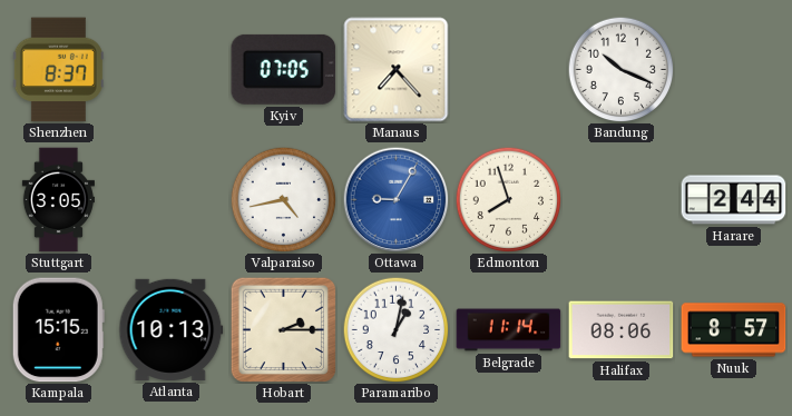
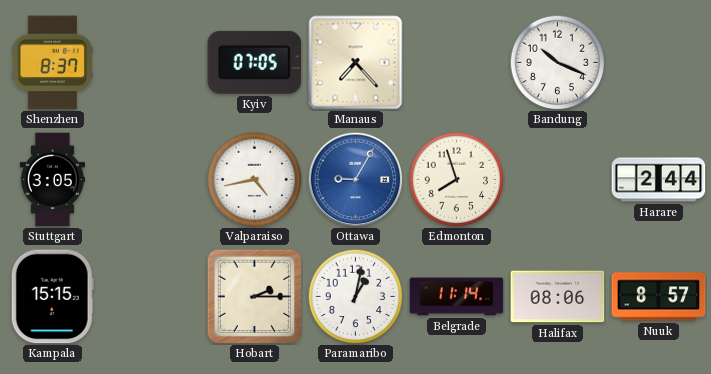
Atlanta: 10:13 -> none
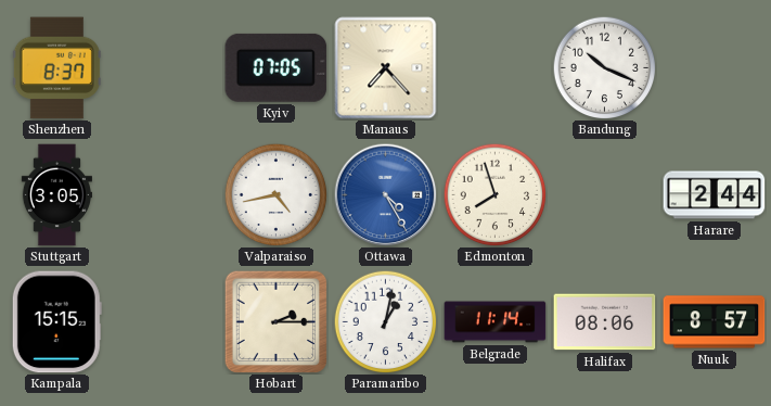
Ottawa: 9:05 -> 4:25
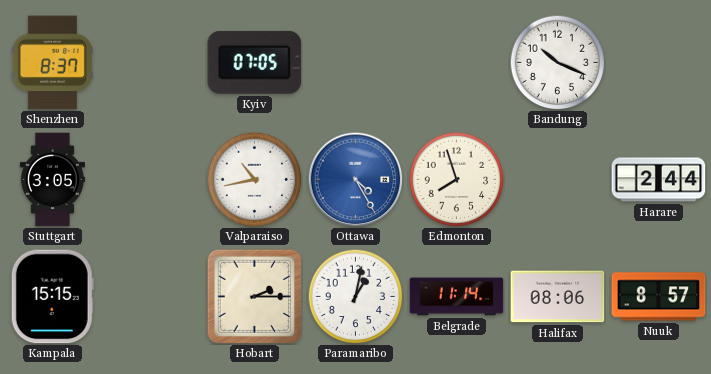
Manaus: 7:23 -> none
Valparaiso: 4:43 -> 10:43
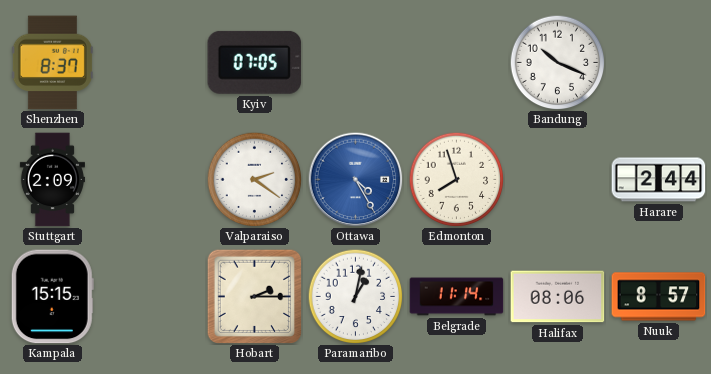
Stuttgart: 3:05 -> 2:09
Valparaiso: 10:43 -> 2:21
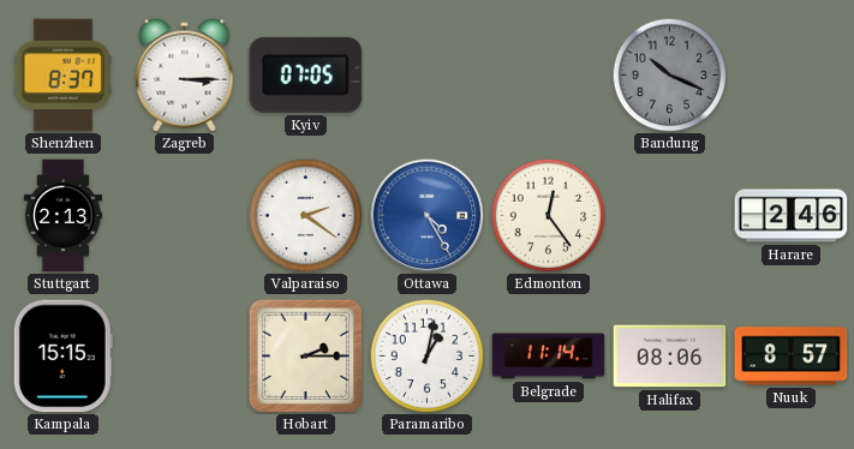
Zagreb: none -> 3:15
Bandung dial: white -> grey
Stuttgart: 2:09 -> 2:13
Edmonton: 7:57 -> 12:24
Harare: 2:44 -> 2:46
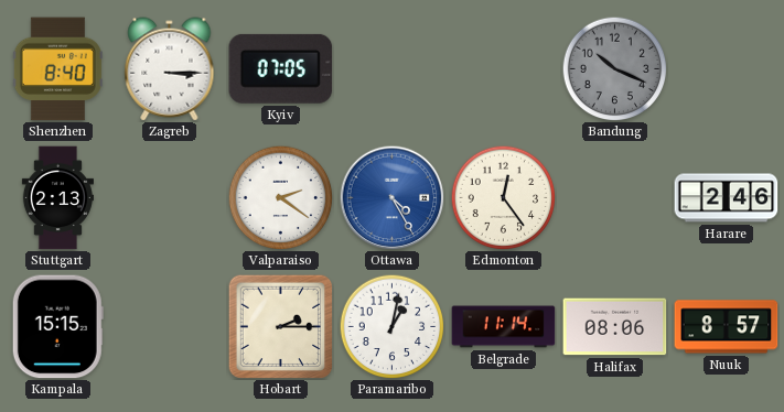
Shenzhen: 8:37 -> 8:40
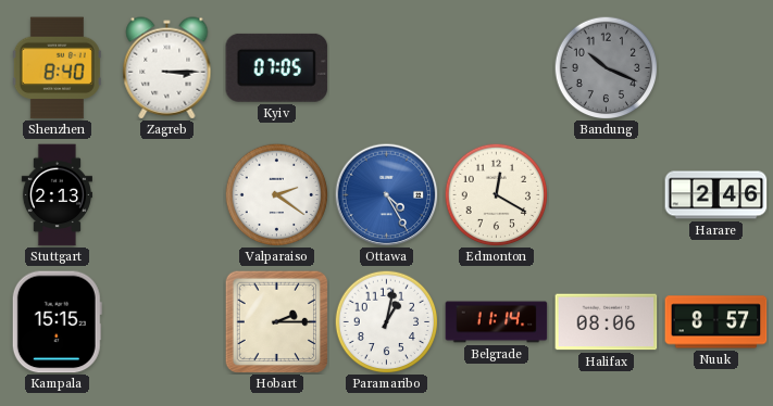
Edmonton: 12:24 -> 12:20
